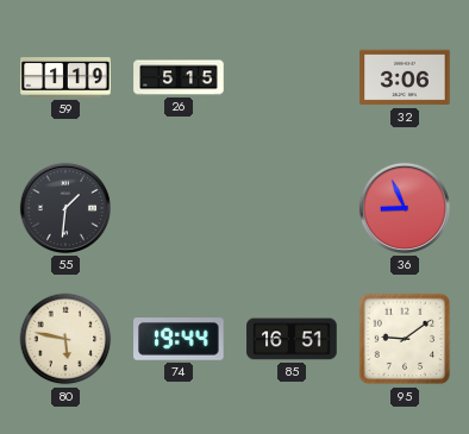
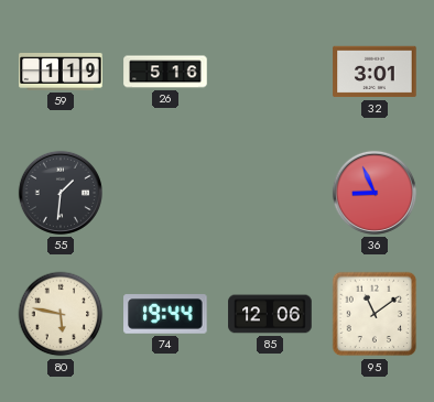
26: 5:15 -> 5:16
32: 3:06 -> 3:01
85: 16:51 -> 12:06
95: 9:09 -> 11:09
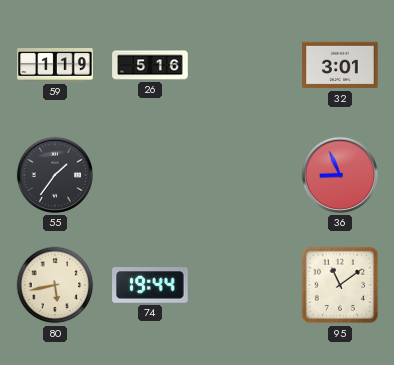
55: 1:31 -> 1:36
80: 5:47 -> 5:43
85: 12:06 -> none
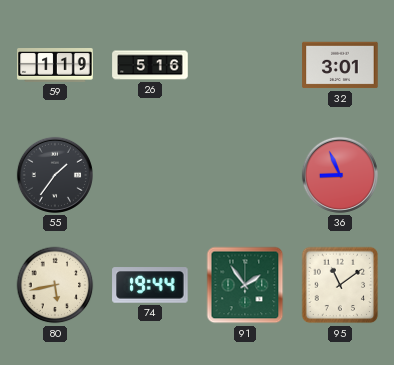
91: none -> 1:54
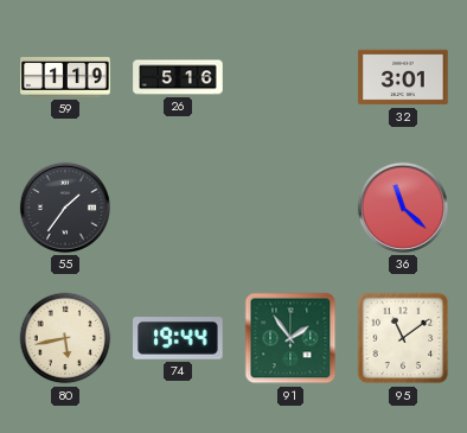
36: 8:56 -> 11:22
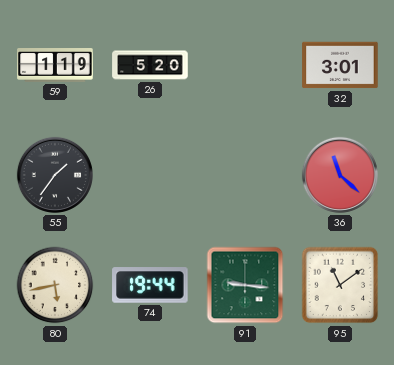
26: 5:16 -> 5:20
91: 1:54 -> 9:16
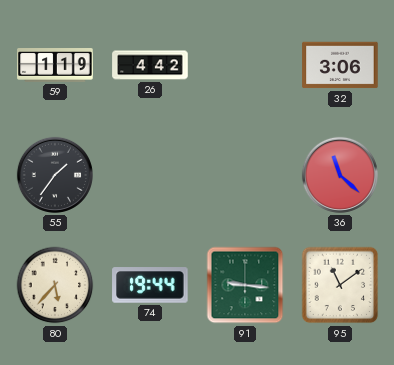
26: 5:20 -> 4:42
32: 3:01 -> 3:06
80: 5:43 -> 5:37
